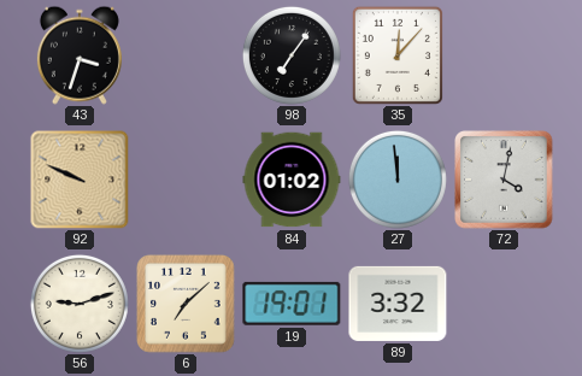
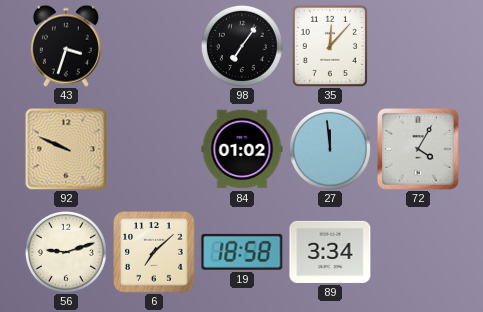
72: 4:02 -> 4:05
19: 19:01 -> 18:58
89: 3:32 -> 3:34
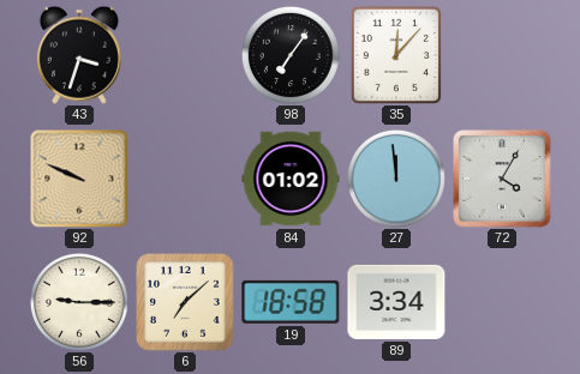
56: 9:12 -> 9:15
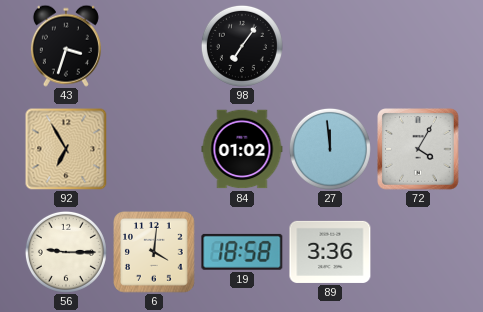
35: 12:07 -> none
92: 9:49 -> 6:55
6: 7:08 -> 4:01
89: 3:34 -> 3:36
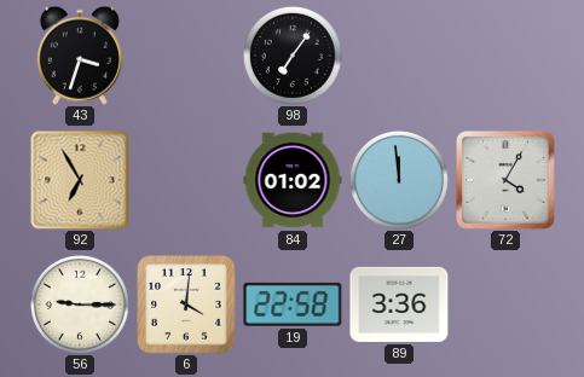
19: 18:58 -> 22:58
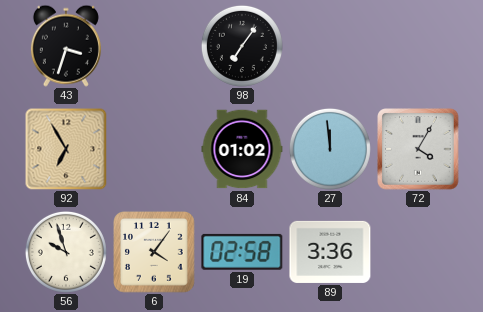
56: 9:15 -> 9:57
6: 4:01 -> 4:06
19: 22:58 -> 02:58
